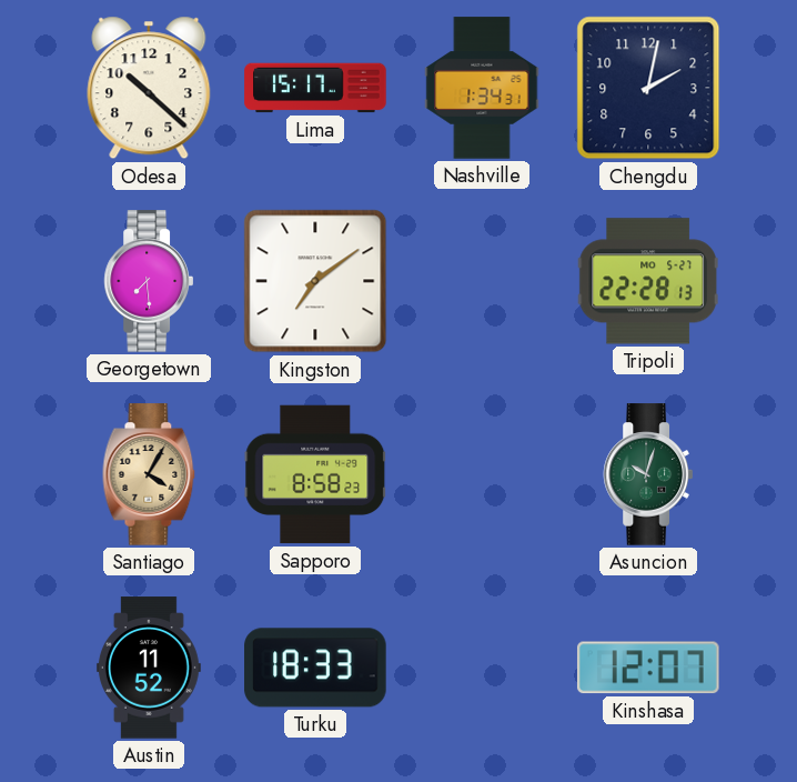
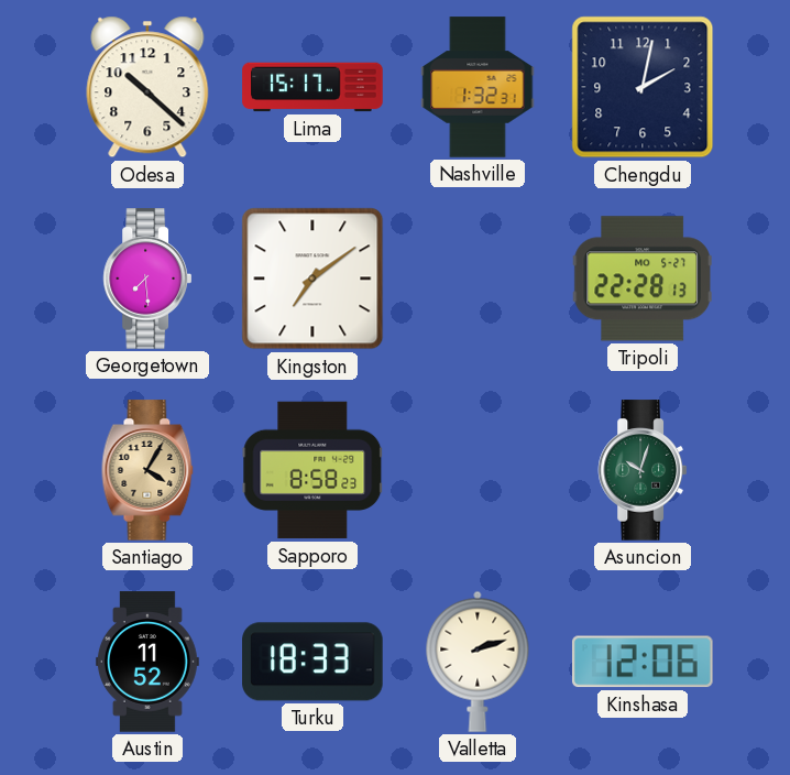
Nashville: 1:34 -> 1:32
Valletta: none -> 2:12
Kinshasa: 12:07 -> 12:06
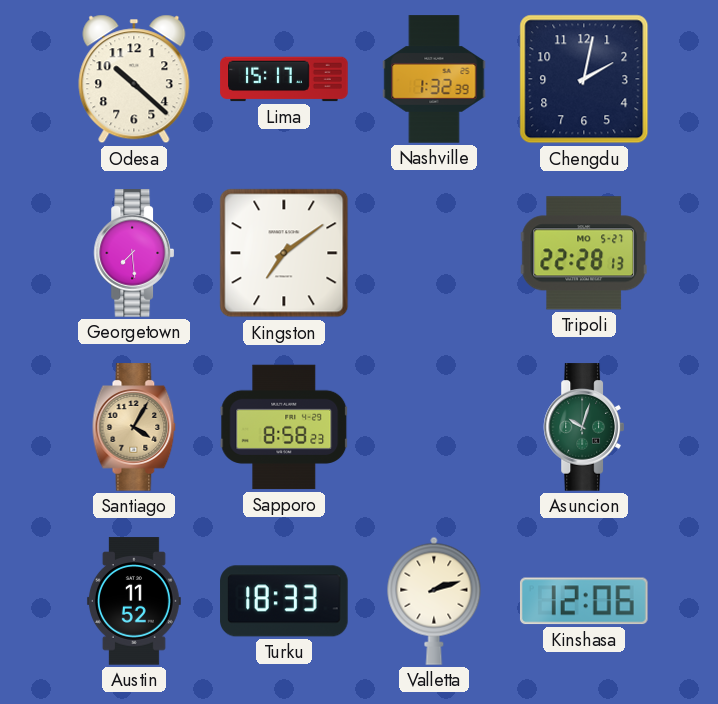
Nashville: 1:32:31 -> 1:32:39
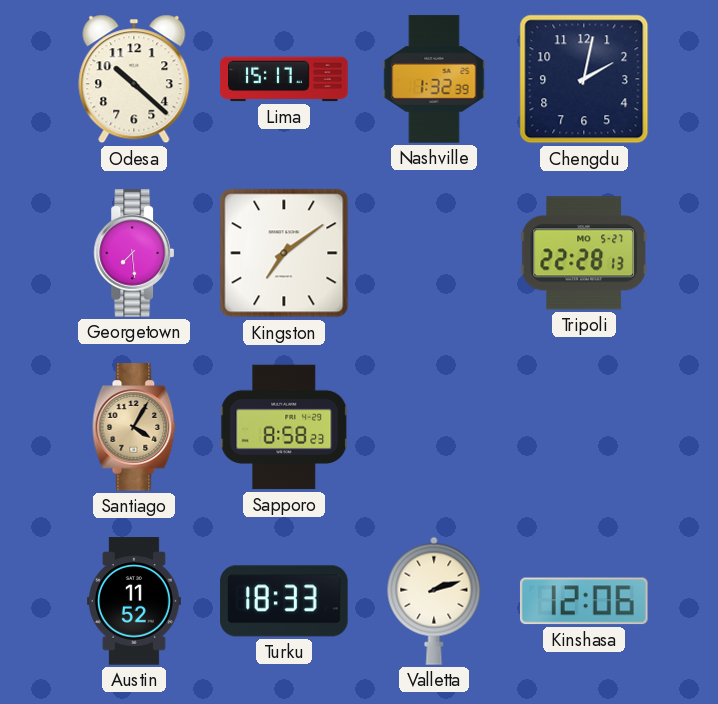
Asuncion: 10:03 -> none
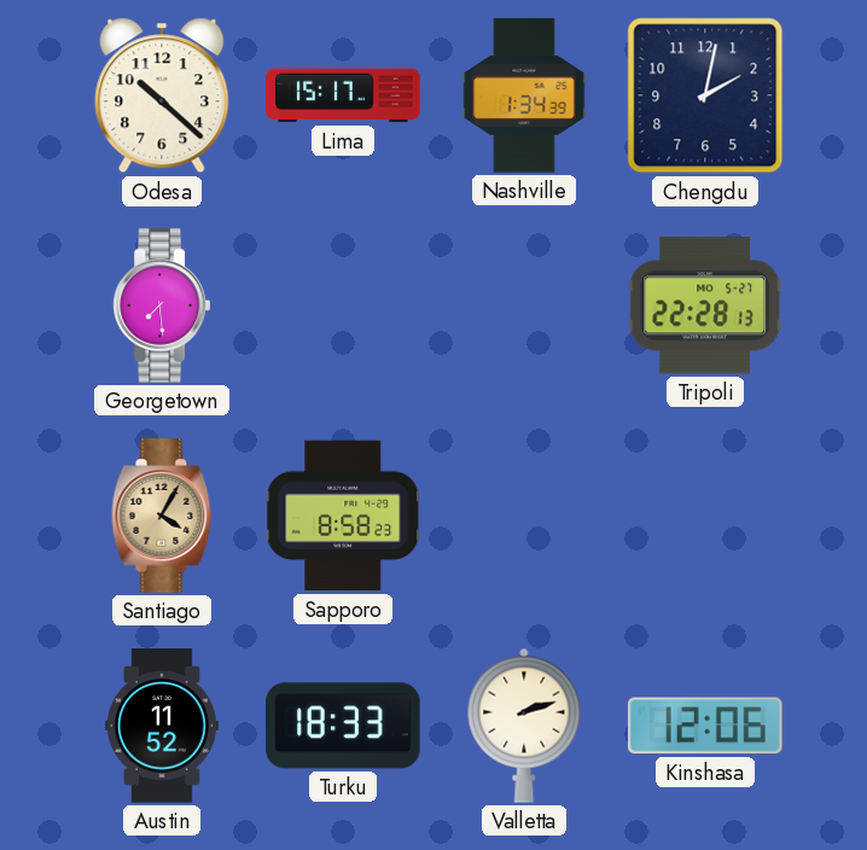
Nashville: 1:32 -> 1:34
Kingston: 7:09 -> none
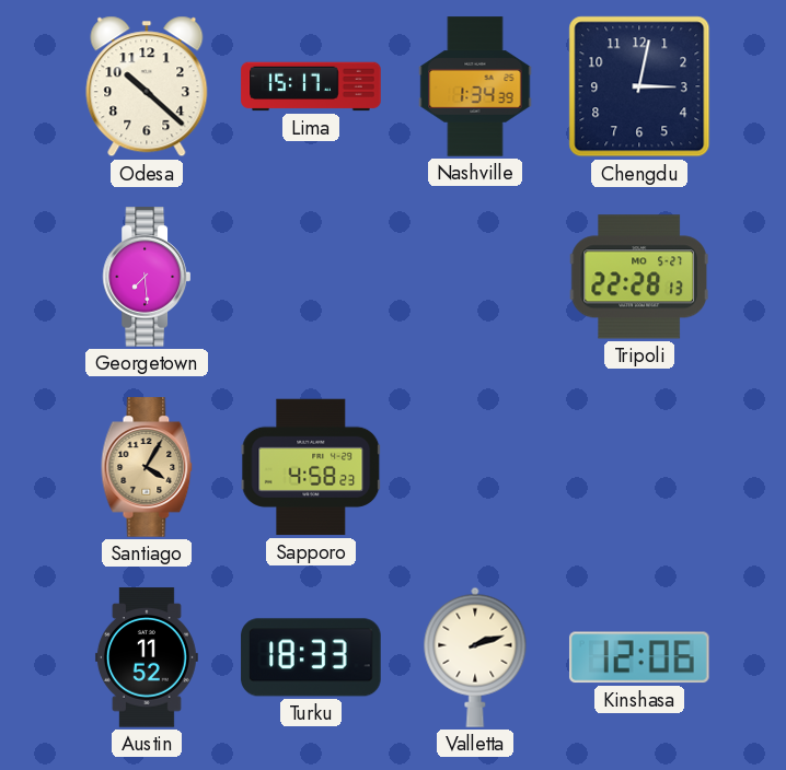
Chengdu: 2:02 -> 3:02
Sapporo: 8:58 -> 4:58
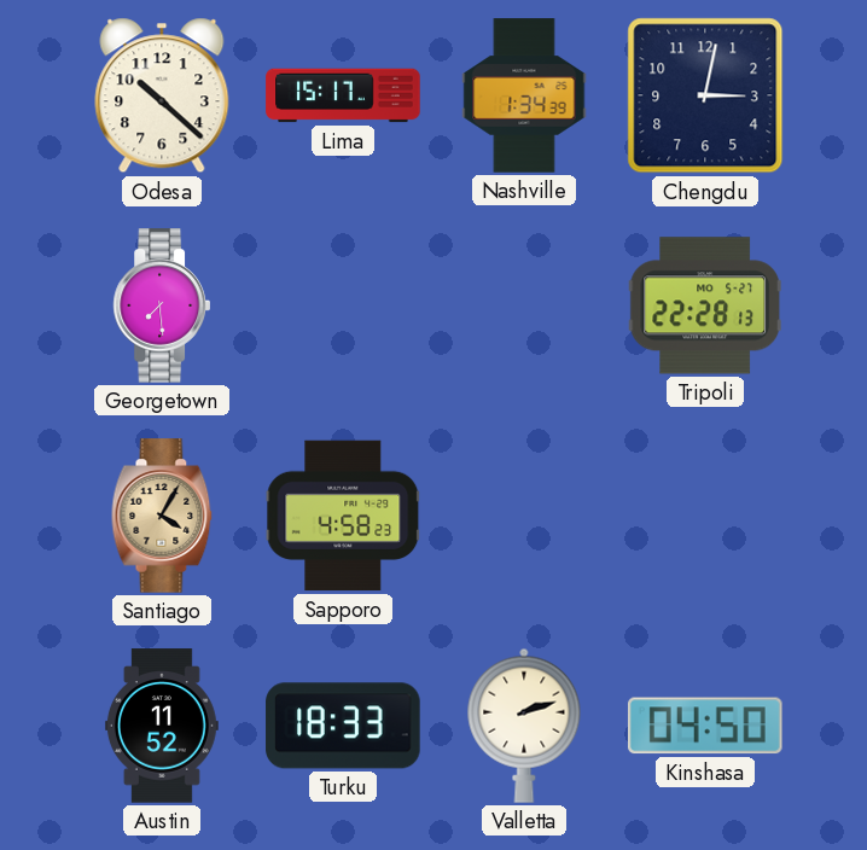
Kinshasa: 12:06 -> 04:50
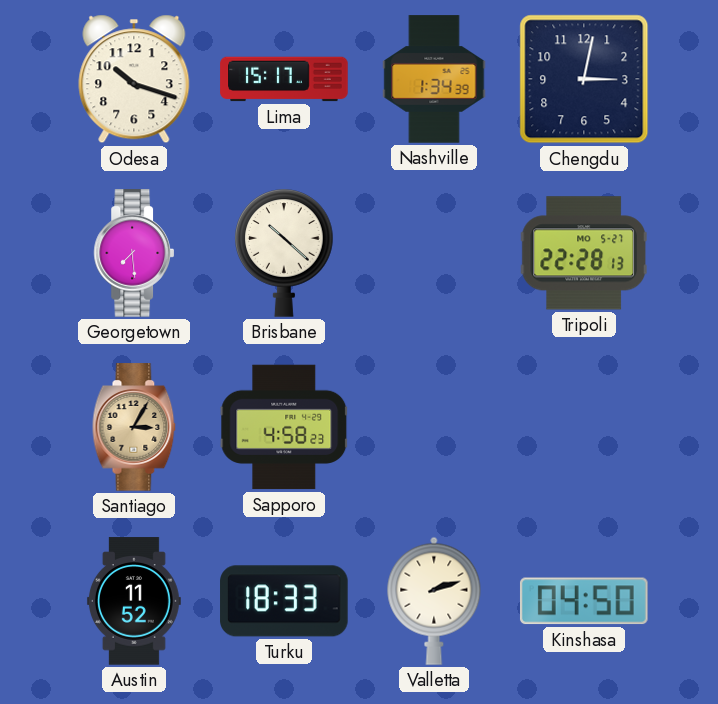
Odesa: 10:22 -> 10:18
Brisbane: none -> 10:22
Santiago: 4:05 -> 3:05
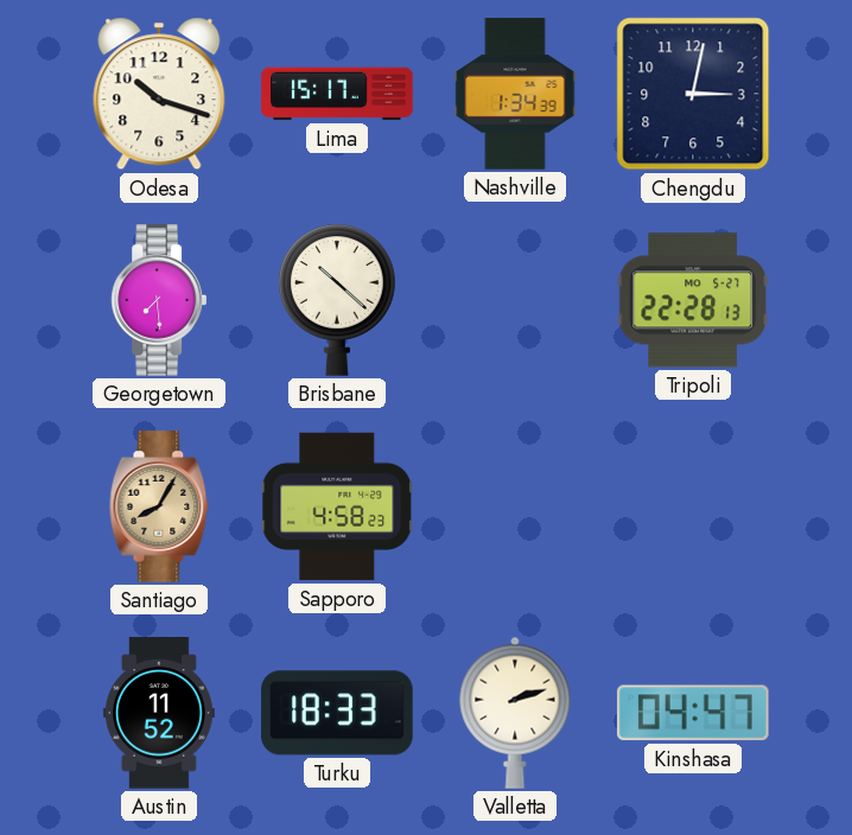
Santiago: 3:05 -> 8:05
Kinshasa: 04:50 -> 04:47
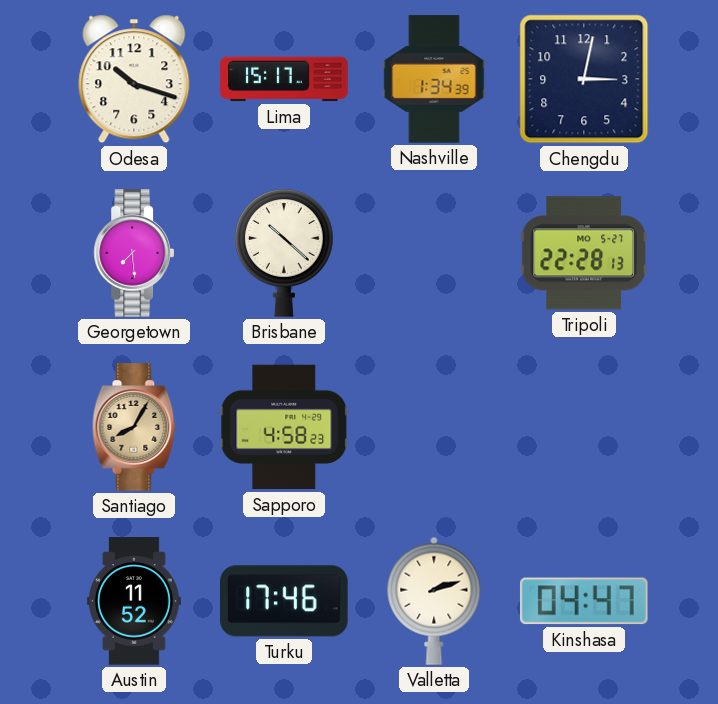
Turku: 18:33 -> 17:46
